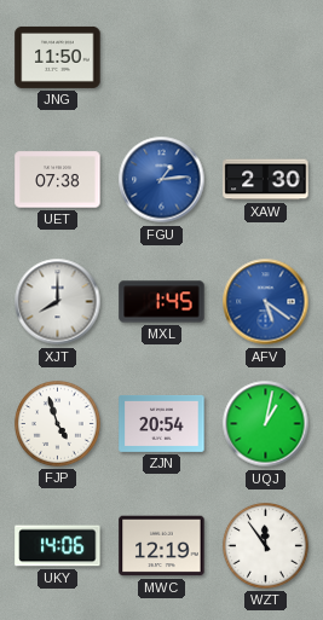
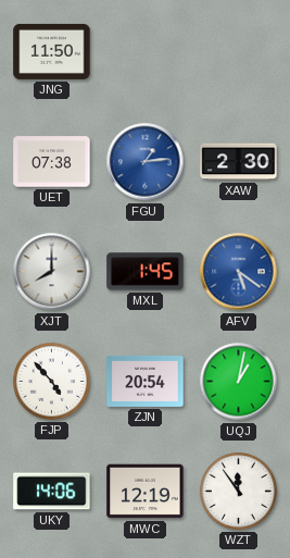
FJP: 4:57 -> 4:53
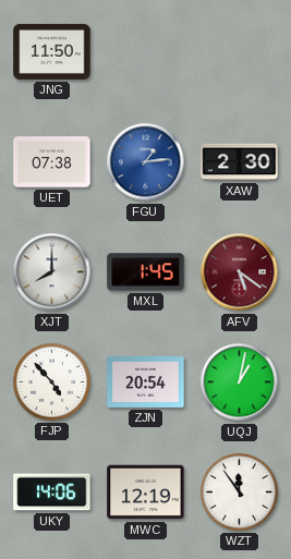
AFV dial: blue -> burgundy
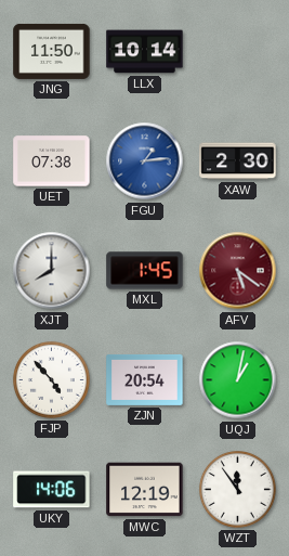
LLX: none -> 10:14
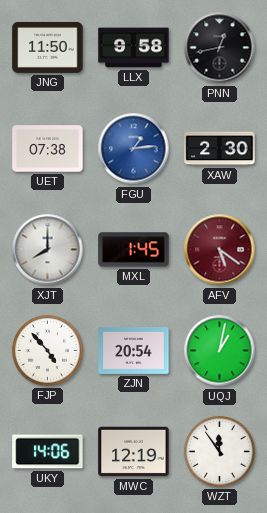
LLX: 10:14 -> 9:58
PNN: none -> 12:43
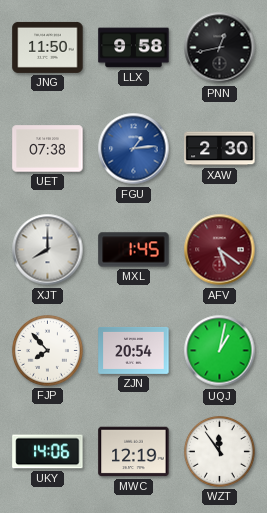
FJP: 4:53 -> 7:53
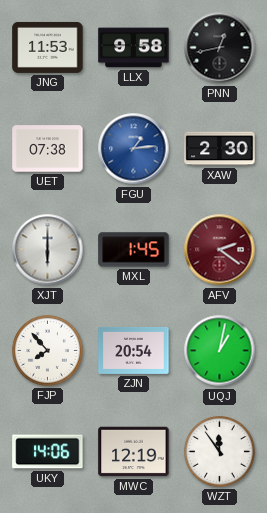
JNG: 11:50 -> 11:53
XJT: 8:00 -> 6:00
AFV: 5:21 -> 2:21
